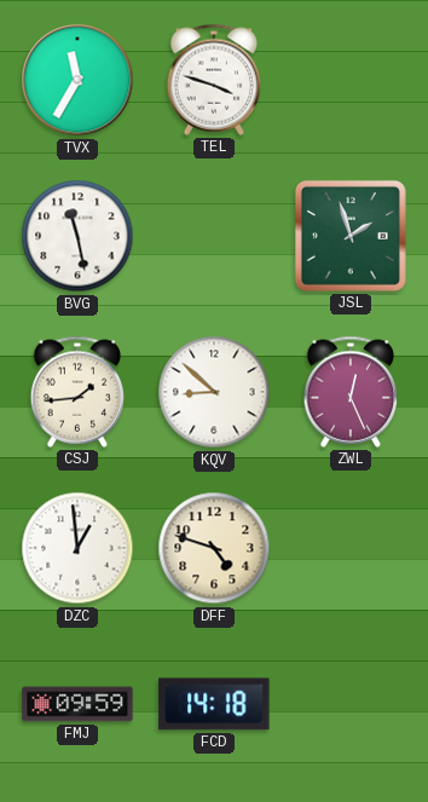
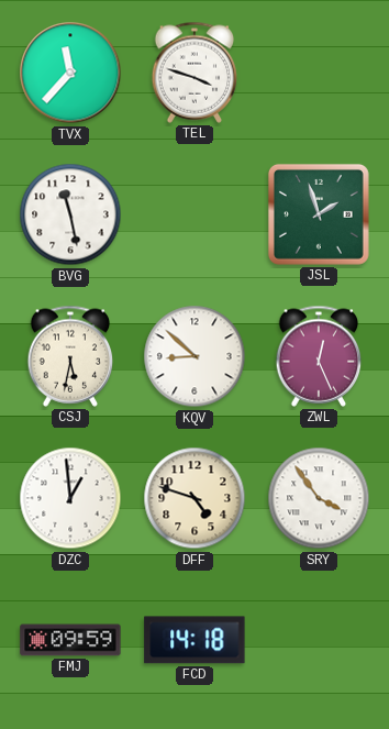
TVX: 11:35 -> 11:37
CSJ: 1:44 -> 5:32
SRY: none -> 3:54
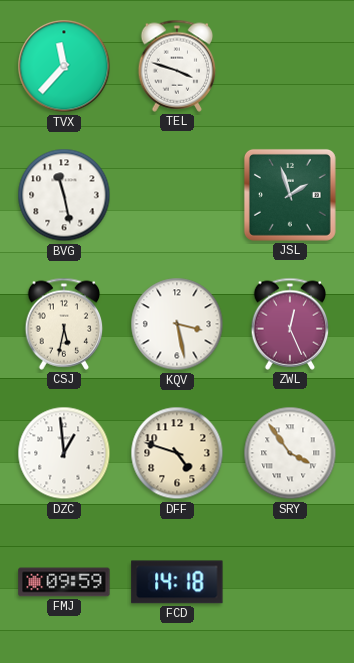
KQV: 8:52 -> 3:28
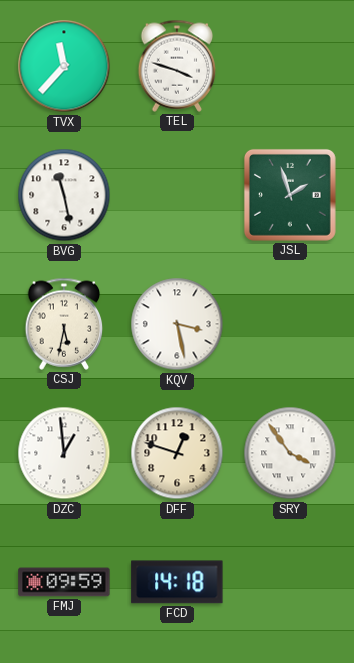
ZWL: 12:26 -> none
DFF: 4:48 -> 12:48
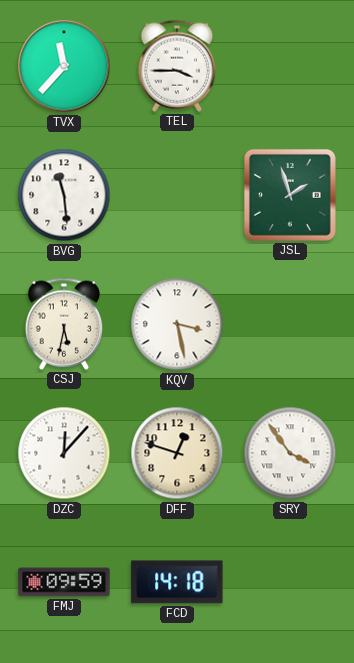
TEL: 3:48 -> 3:45
BVG: 11:28 -> 11:29
DZC: 12:59 -> 12:07
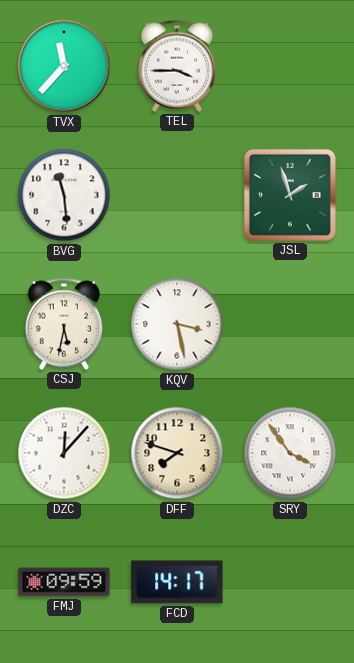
DFF: 12:48 -> 7:48
FCD: 14:18 -> 14:17
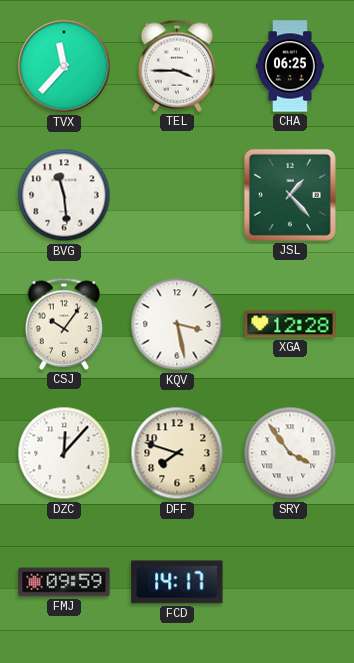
CHA: none -> 06:25
JSL: 1:57 -> 1:23
CSJ: 5:32 -> 10:06
XGA: none -> 12:28
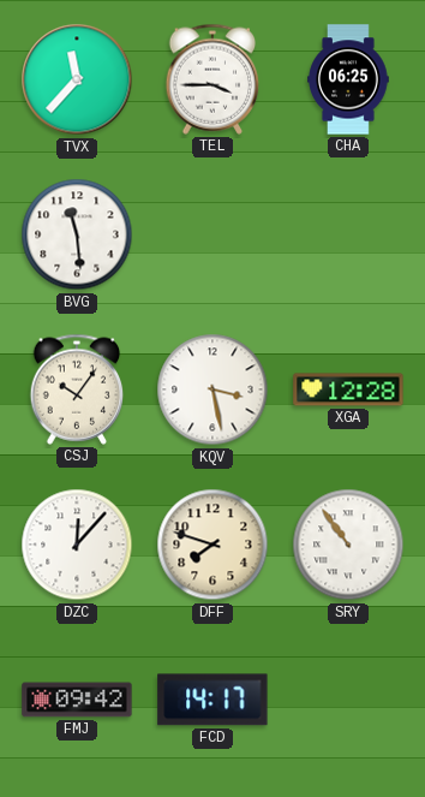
JSL: 1:23 -> none
SRY: 3:54 -> 10:54
FMJ: 09:59 -> 09:42
